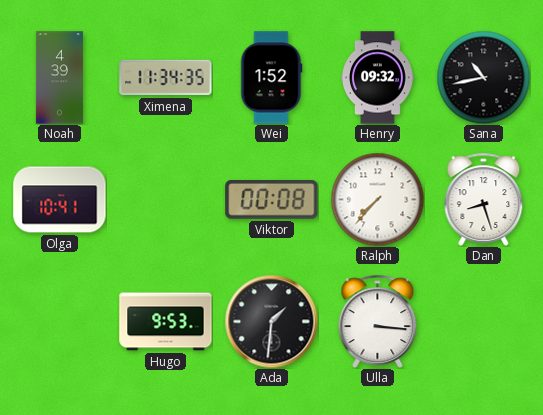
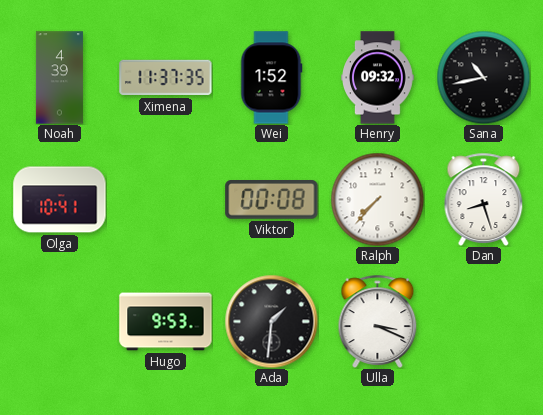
Ximena: 11:34 -> 11:37
Ulla: 3:16 -> 3:19
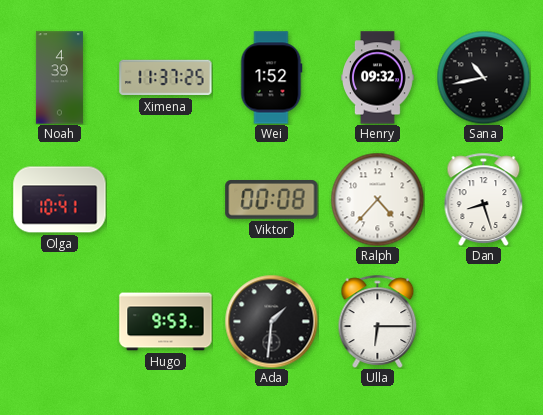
Ximena: 11:37:35 -> 11:37:25
Ralph: 7:37 -> 4:37
Ulla: 3:19 -> 6:15
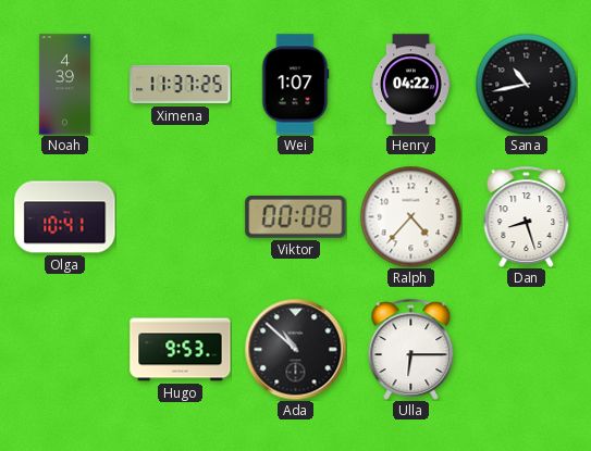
Wei: 1:52 -> 1:07
Henry: 09:32 -> 04:22
Ada: 1:31 -> 10:52
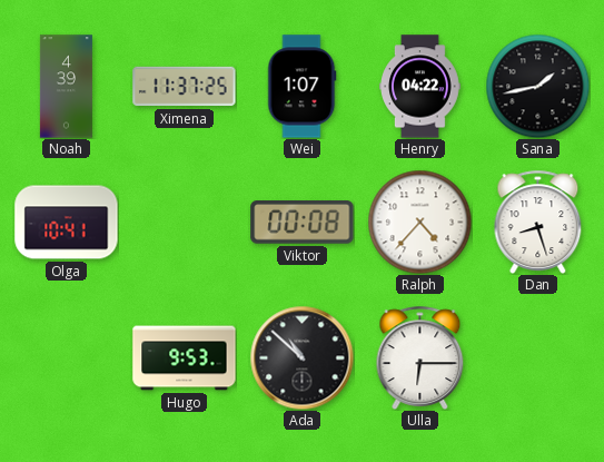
Sana: 10:43 -> 1:43
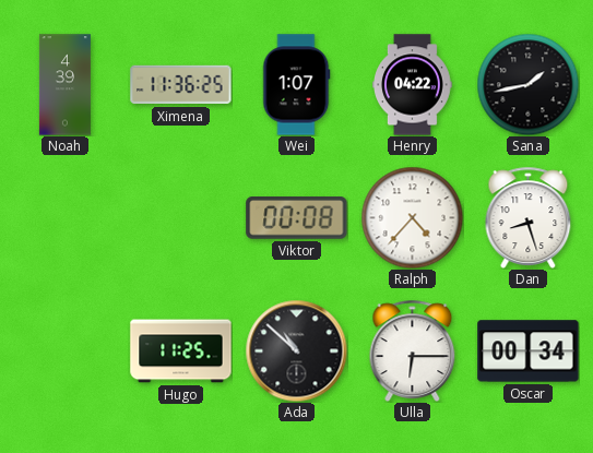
Ximena: 11:37 -> 11:36
Olga: 10:41 -> none
Hugo: 9:53 -> 11:25
Oscar: none -> 00:34
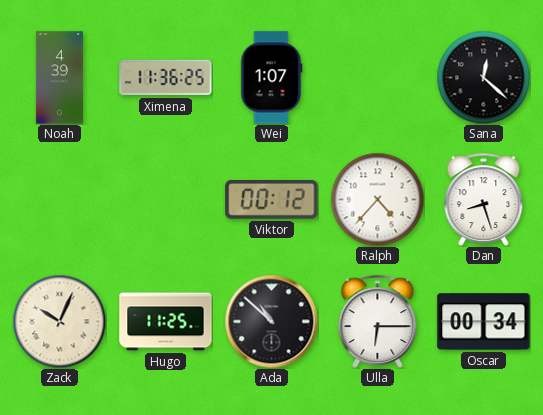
Henry: 04:22 -> none
Sana: 1:43 -> 12:22
Viktor: 00:08 -> 00:12
Zack: none -> 10:04
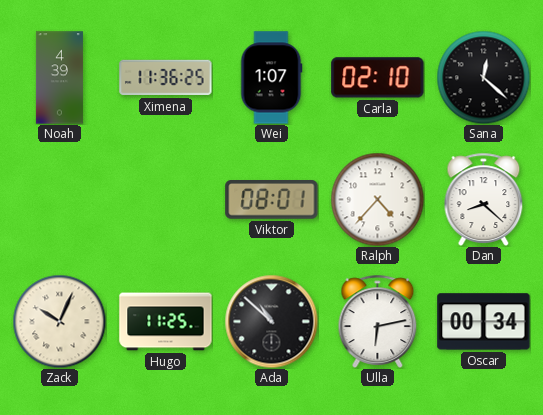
Carla: none -> 02:10
Viktor: 00:12 -> 08:01
Dan: 8:27 -> 8:22
Ulla: 6:15 -> 6:13
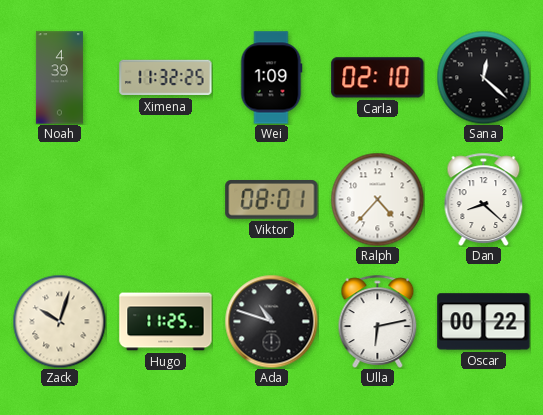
Ximena: 11:36 -> 11:32
Wei: 1:07 -> 1:09
Zack: 10:04 -> 10:03
Ada: 10:52 -> 10:48
Oscar: 00:34 -> 00:22
